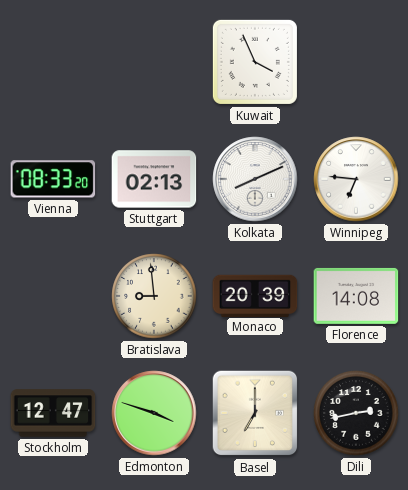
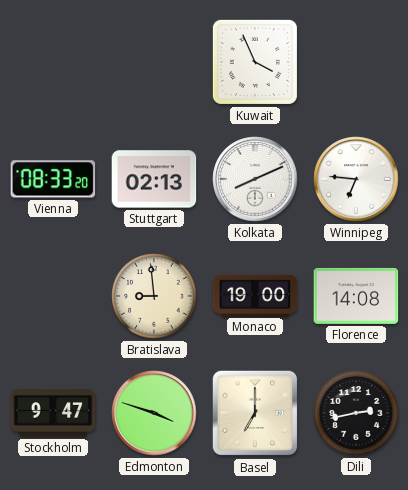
Monaco: 20:39 -> 19:00
Stockholm: 12:47 -> 9:47
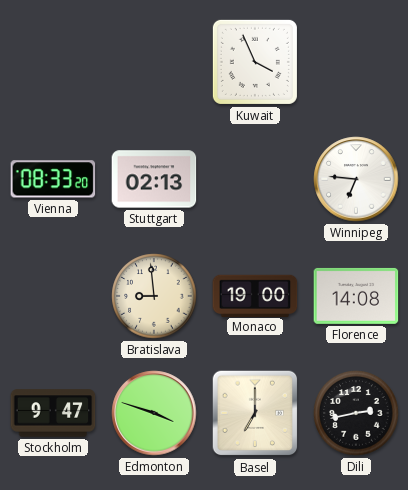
Kolkata: 8:11 -> none
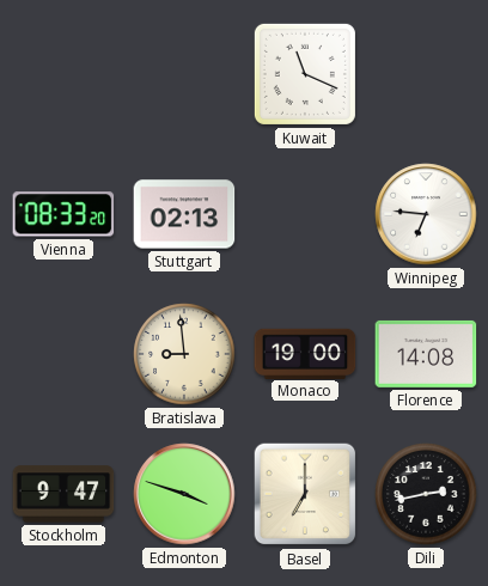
Kuwait: 3:56 -> 11:19
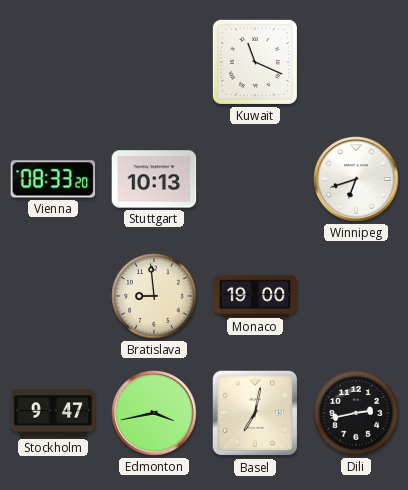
Stuttgart: 02:13 -> 10:13
Winnipeg: 6:46 -> 6:42
Florence: 14:08 -> none
Edmonton: 3:48 -> 3:43
Basel: 7:00 -> 7:02
